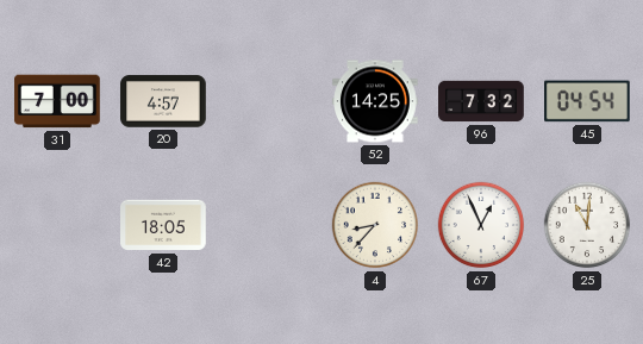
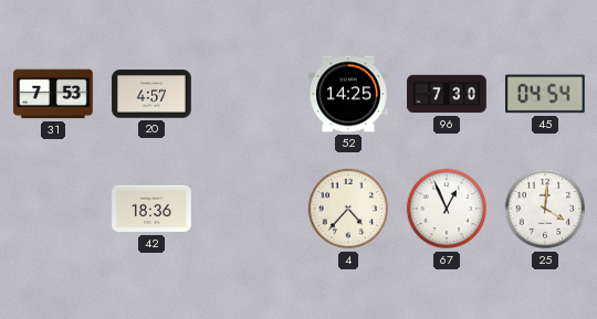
31: 7:00 -> 7:53
96: 7:32 -> 7:30
42: 18:05 -> 18:36
4: 8:37 -> 4:37
25: 11:01 -> 4:01
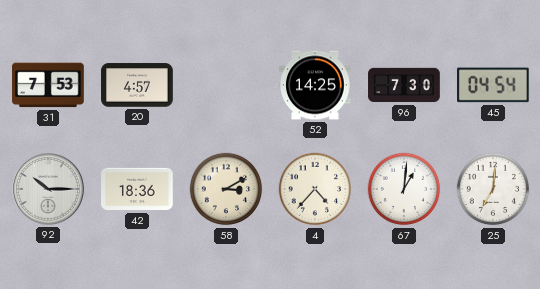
92: none -> 10:15
58: none -> 3:10
67: 12:56 -> 1:01
25: 4:01 -> 7:01
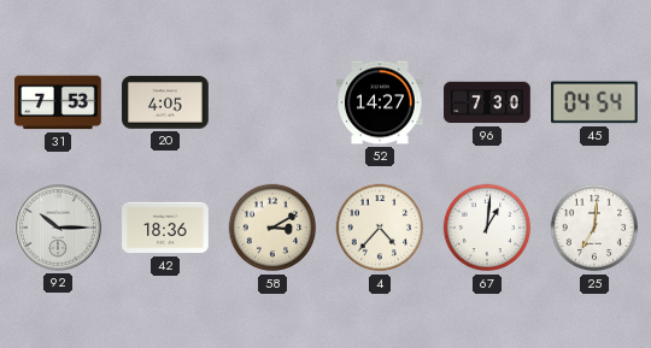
20: 4:57 -> 4:05
52: 14:25 -> 14:27
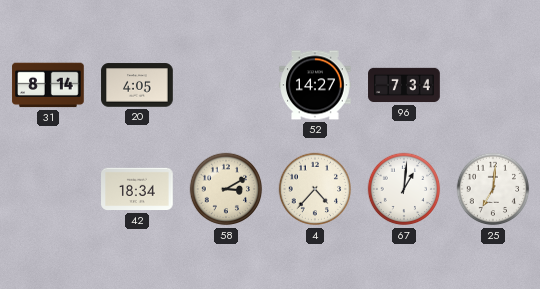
31: 7:53 -> 8:14
96: 7:30 -> 7:34
45: 04:54 -> none
92: 10:15 -> none
42: 18:36 -> 18:34
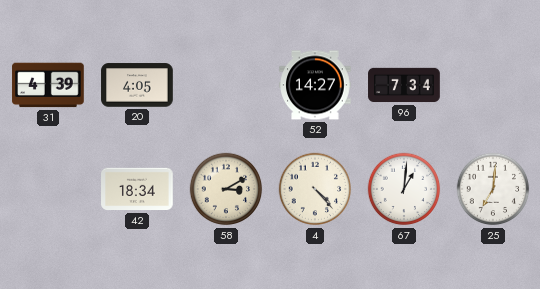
31: 8:14 -> 4:39
4: 4:37 -> 4:23
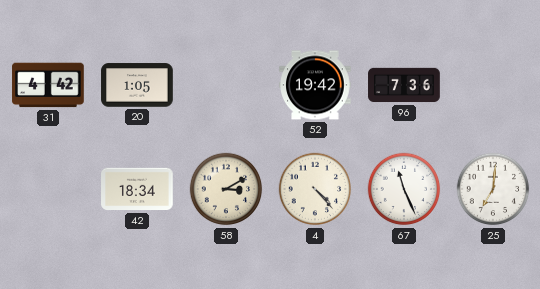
31: 4:39 -> 4:42
20: 4:05 -> 1:05
52: 14:27 -> 19:42
96: 7:34 -> 7:36
67: 1:01 -> 11:26
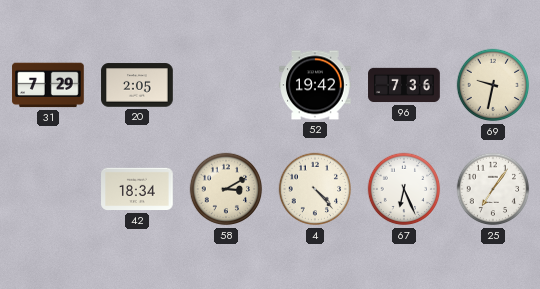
31: 4:42 -> 7:29
20: 1:05 -> 2:05
69: none -> 9:32
67: 11:26 -> 6:26
25: 7:01 -> 7:06
